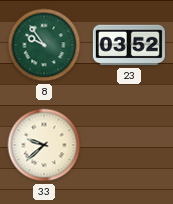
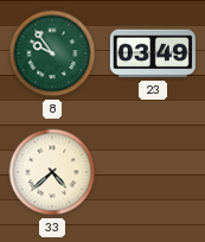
23: 03:52 -> 03:49
33: 9:38 -> 4:38
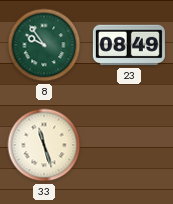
23: 03:49 -> 08:49
33: 4:38 -> 11:27
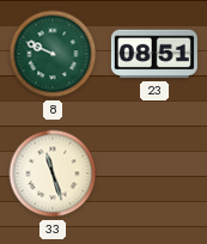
8: 9:54 -> 9:49
23: 08:49 -> 08:51
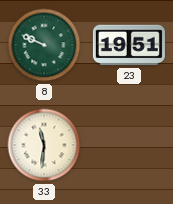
23: 08:51 -> 19:51
33: 11:27 -> 11:31
